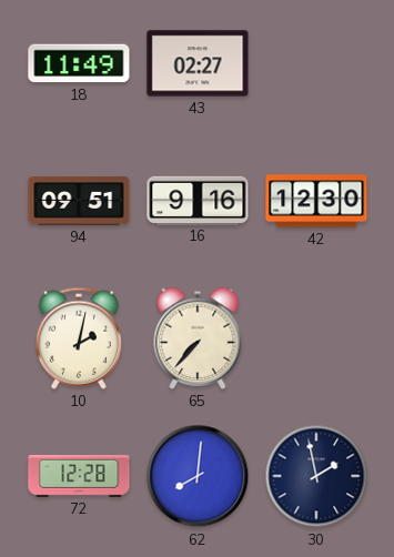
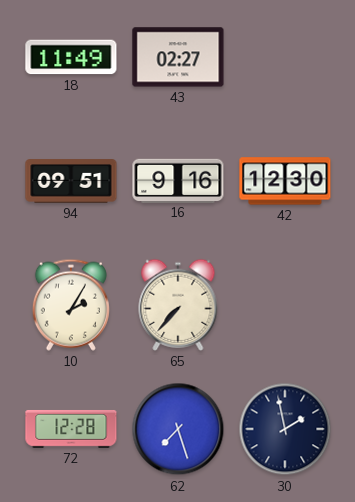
10: 2:02 -> 2:05
62: 8:01 -> 7:27
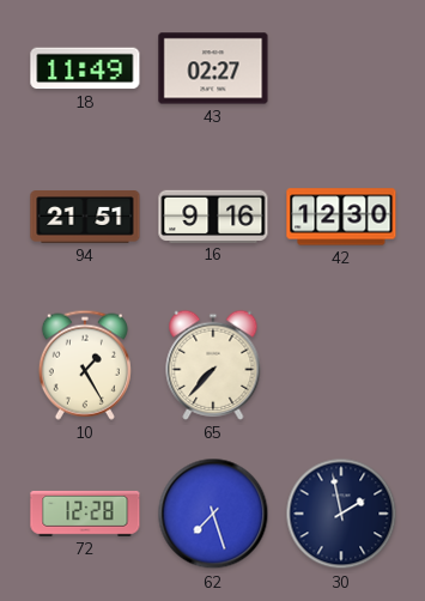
94: 09:51 -> 21:51
10: 2:05 -> 1:25
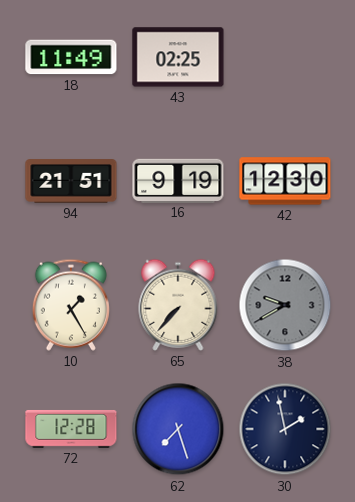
43: 02:27 -> 02:25
16: 9:16 -> 9:19
38: none -> 9:40
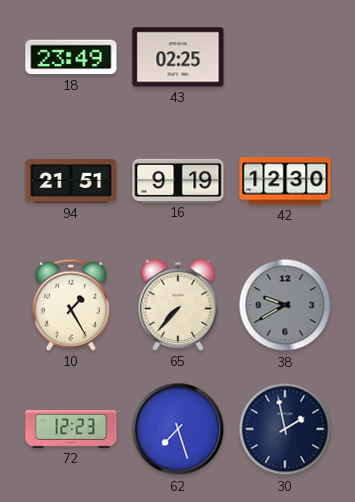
18: 11:49 -> 23:49
72: 12:28 -> 12:23
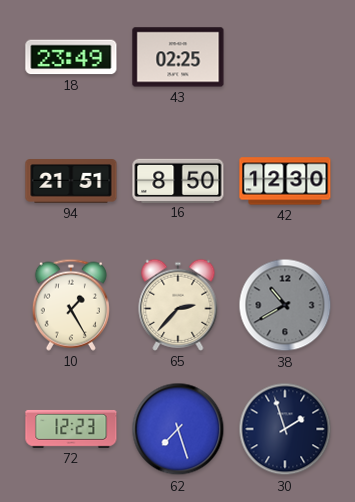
16: 9:19 -> 8:50
65: 7:37 -> 2:37
38: 9:40 -> 10:40
30: 1:58 -> 1:57
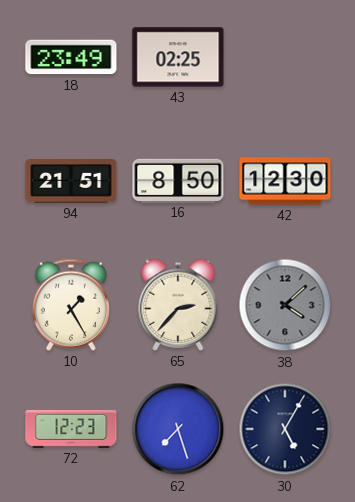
38: 10:40 -> 4:08
30: 1:57 -> 5:05
